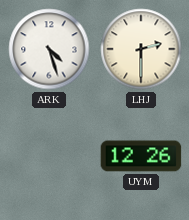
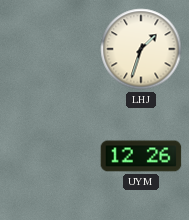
ARK: 4:27 -> none
LHJ: 2:30 -> 1:33
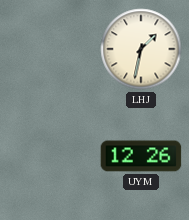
LHJ: 1:33 -> 1:32
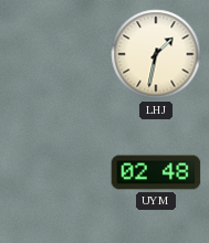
UYM: 12:26 -> 02:48
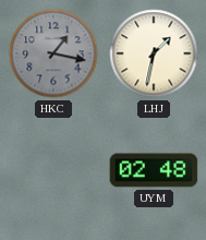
HKC: none -> 1:17
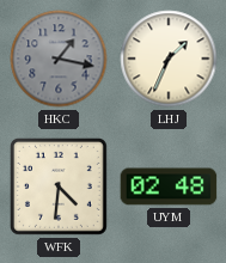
LHJ: 1:32 -> 1:34
WFK: none -> 4:31
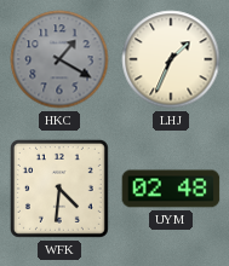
HKC: 1:17 -> 1:20
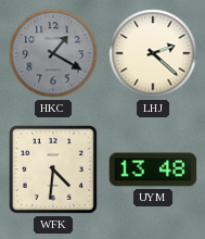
LHJ: 1:34 -> 2:22
UYM: 02:48 -> 13:48
